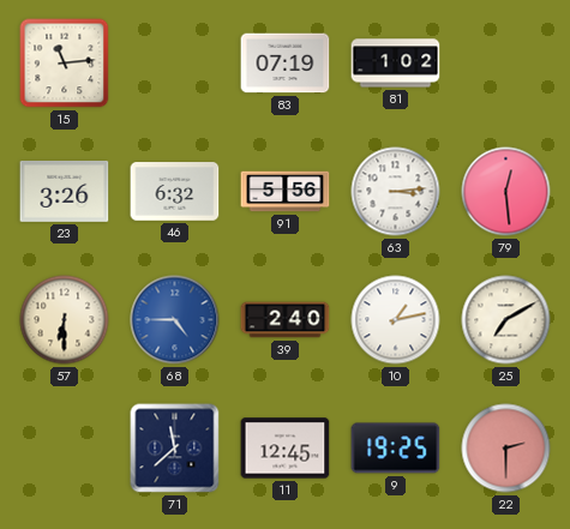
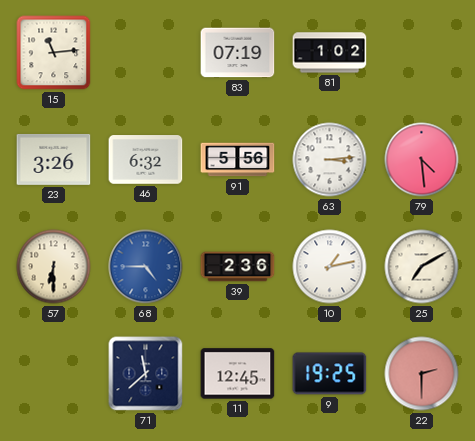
79: 12:29 -> 4:29
39: 2:40 -> 2:36
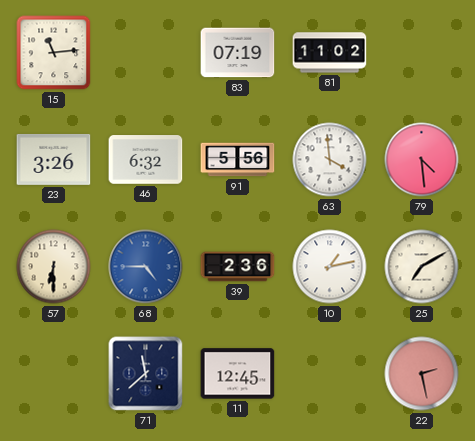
81: 1:02 -> 11:02
63: 3:14 -> 3:59
9: 19:25 -> none
22: 2:30 -> 2:28
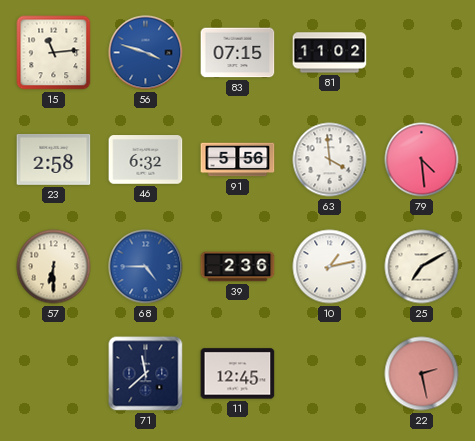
56: none -> 3:48
83: 07:19 -> 07:15
23: 3:26 -> 2:58
